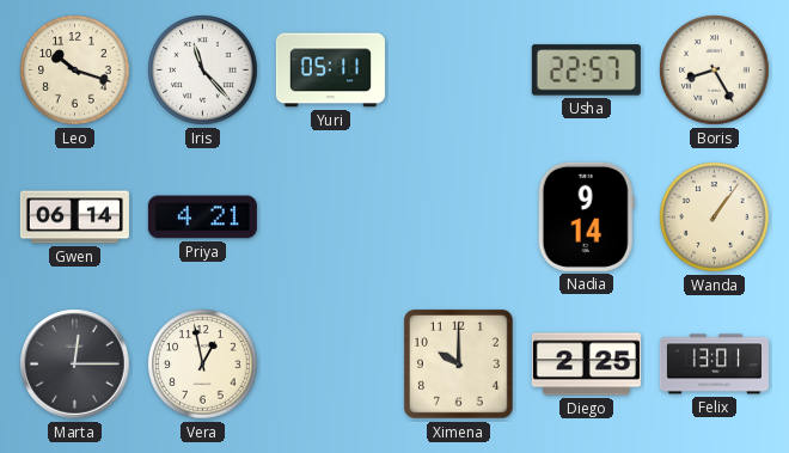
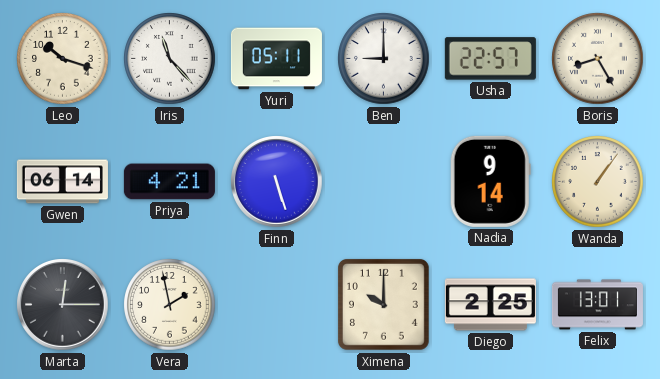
Ben: none -> 9:00
Finn: none -> 5:27
Vera: 12:58 -> 1:58
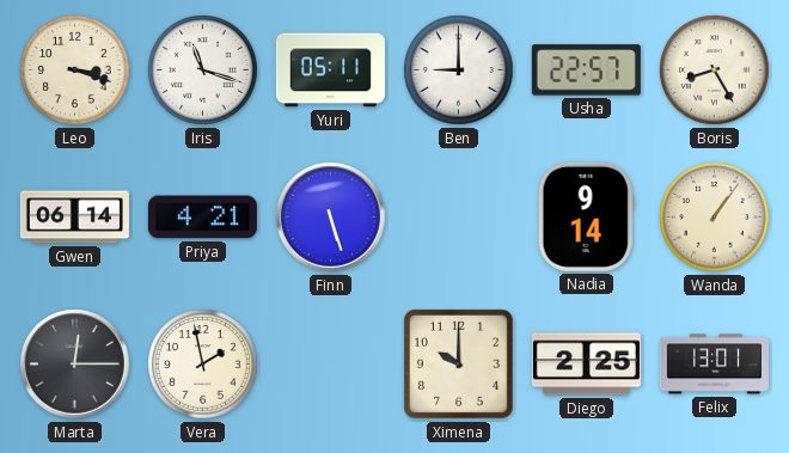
Leo: 10:18 -> 3:18
Iris: 11:23 -> 11:18
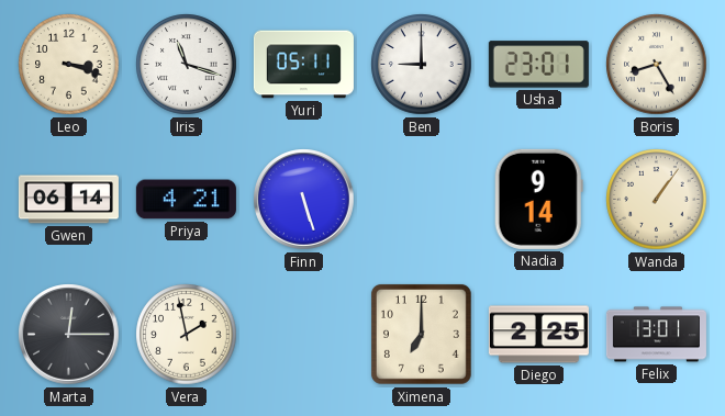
Usha: 22:57 -> 23:01
Ximena: 10:00 -> 7:00
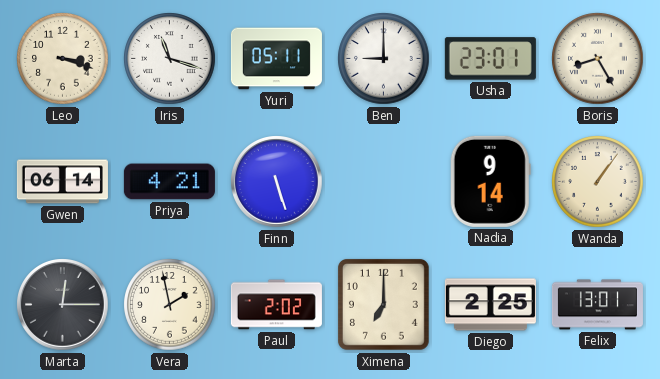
Paul: none -> 2:02
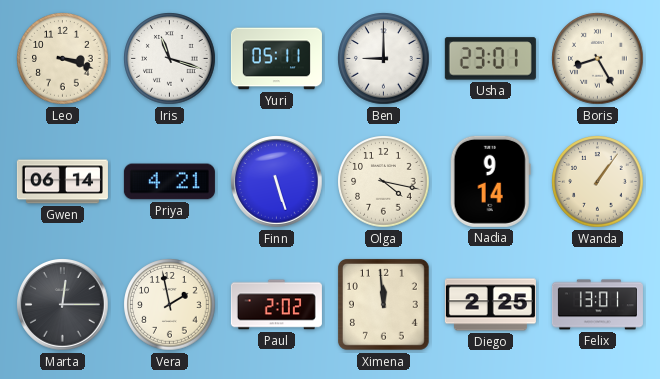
Olga: none -> 4:17
Ximena: 7:00 -> 11:59
